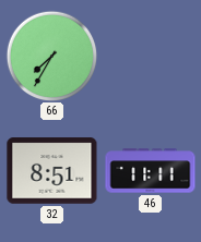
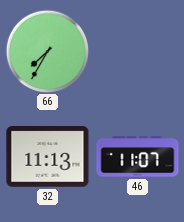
32: 8:51 -> 11:13
46: 11:11 -> 11:07
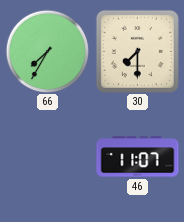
30: none -> 7:30
32: 11:13 -> none
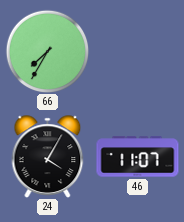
30: 7:30 -> none
24: none -> 4:05
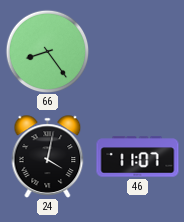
66: 7:35 -> 8:24
24: 4:05 -> 4:02
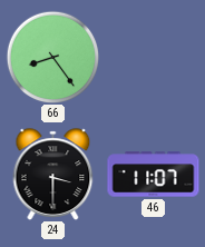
24: 4:02 -> 3:30
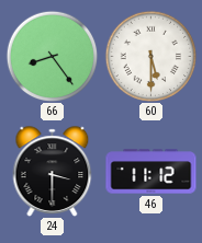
60: none -> 5:30
46: 11:07 -> 11:12
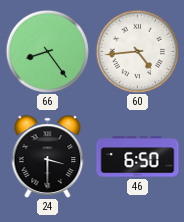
60: 5:30 -> 4:44
46: 11:12 -> 6:50
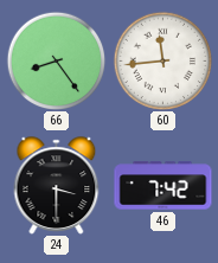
60: 4:44 -> 11:44
46: 6:50 -> 7:42
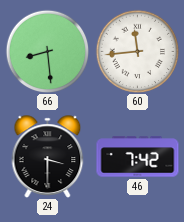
66: 8:24 -> 8:29
